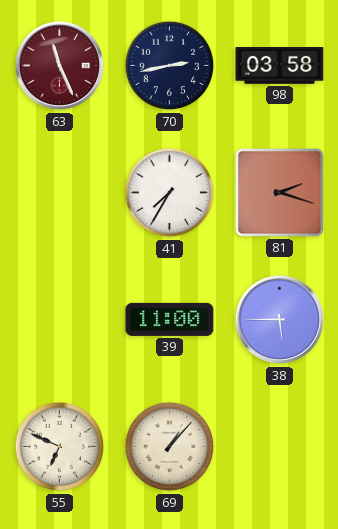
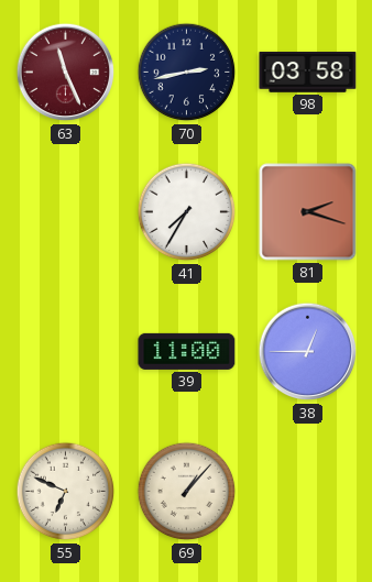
38: 5:45 -> 12:45
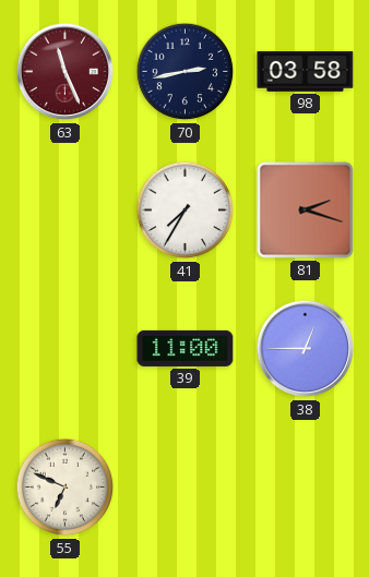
69: 1:07 -> none
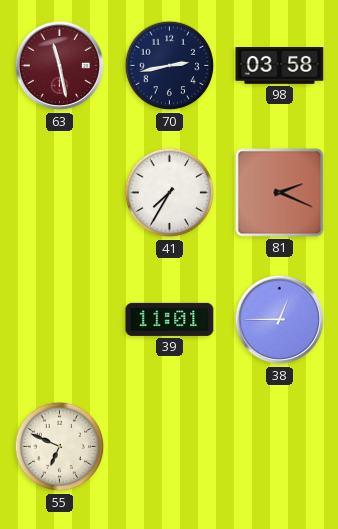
63: 11:26 -> 11:28
81: 2:18 -> 2:19
39: 11:00 -> 11:01
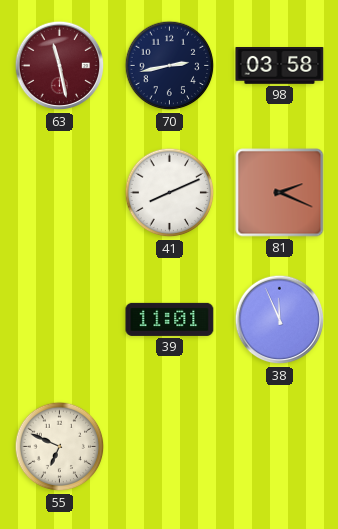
41: 7:35 -> 8:11
38: 12:45 -> 11:56
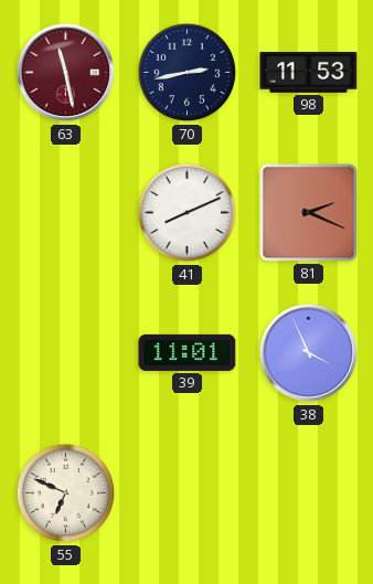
98: 03:58 -> 11:53
38: 11:56 -> 3:56
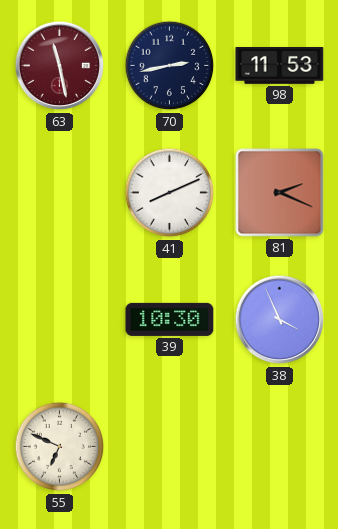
39: 11:01 -> 10:30
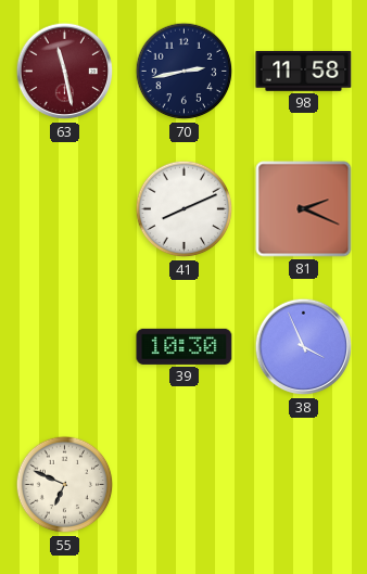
98: 11:53 -> 11:58
